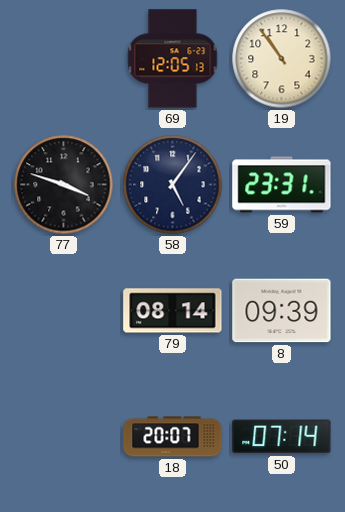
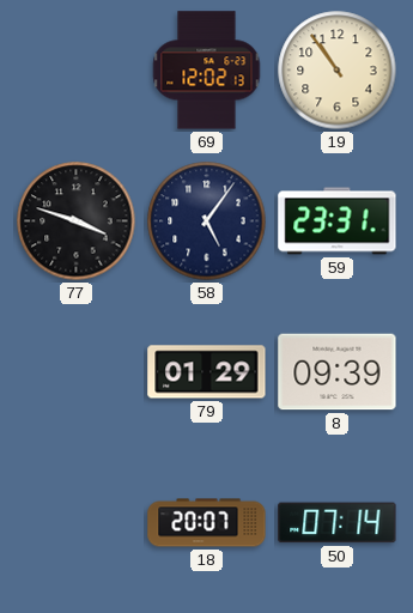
69: 12:05 -> 12:02
79: 08:14 -> 01:29
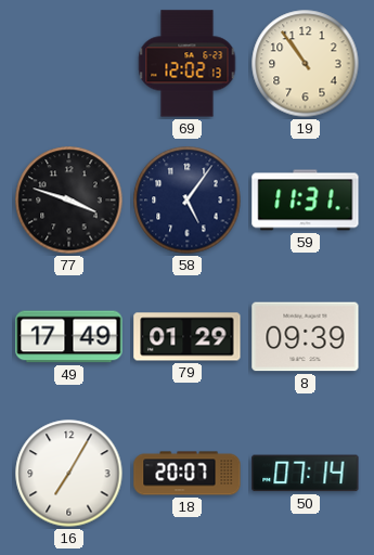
59: 23:31 -> 11:31
49: none -> 17:49
16: none -> 7:05
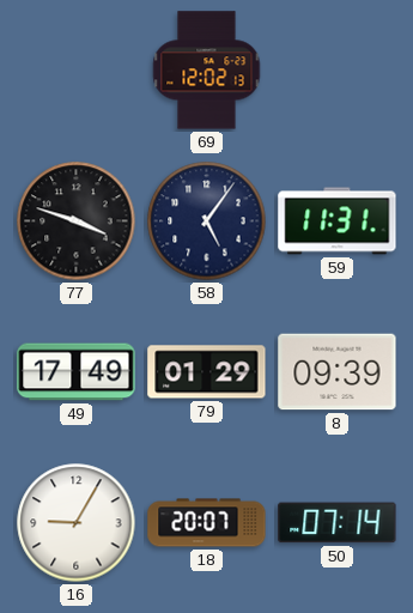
19: 10:54 -> none
16: 7:05 -> 9:05
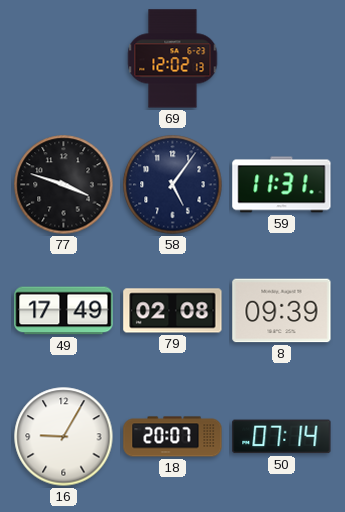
79: 01:29 -> 02:08
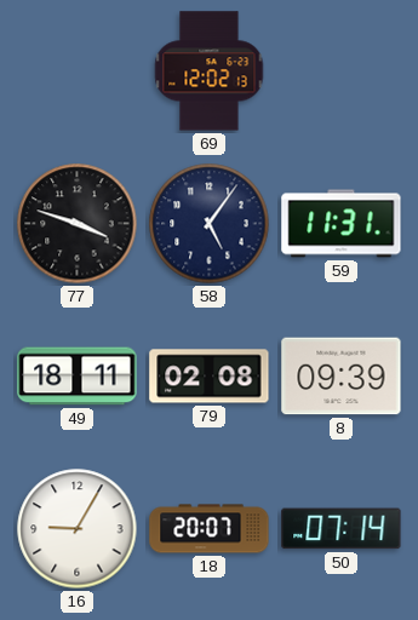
49: 17:49 -> 18:11
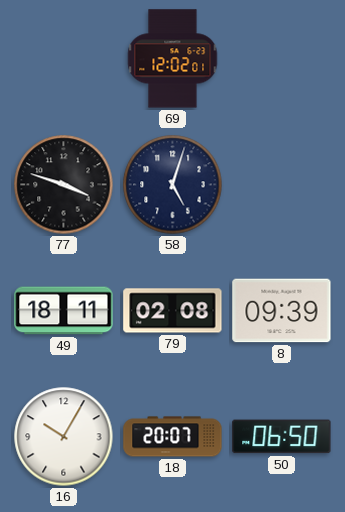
69: 12:02:13 -> 12:02:01
58: 5:06 -> 5:03
59: 11:31 -> none
16: 9:05 -> 10:05
50: 07:14 -> 06:50
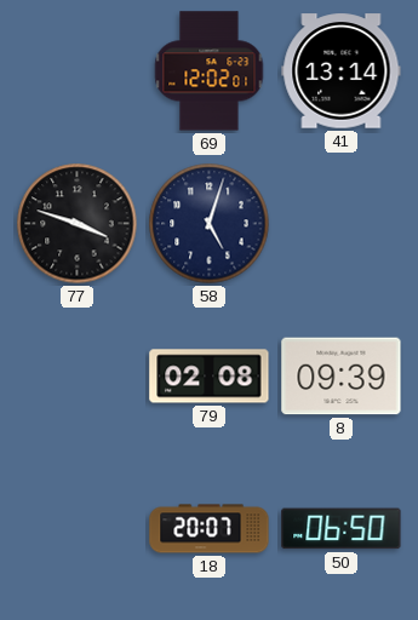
41: none -> 13:14
49: 18:11 -> none
16: 10:05 -> none
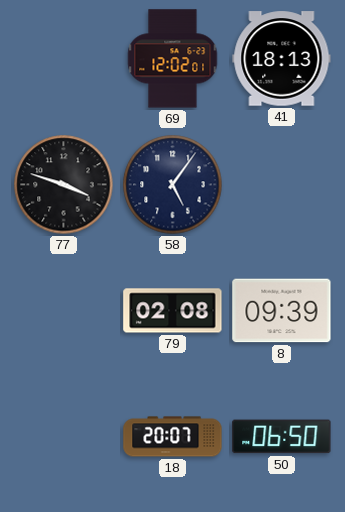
41: 13:14 -> 18:13
58: 5:03 -> 5:06
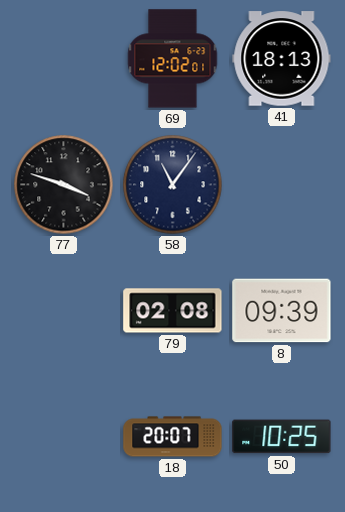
58: 5:06 -> 11:06
50: 06:50 -> 10:25
